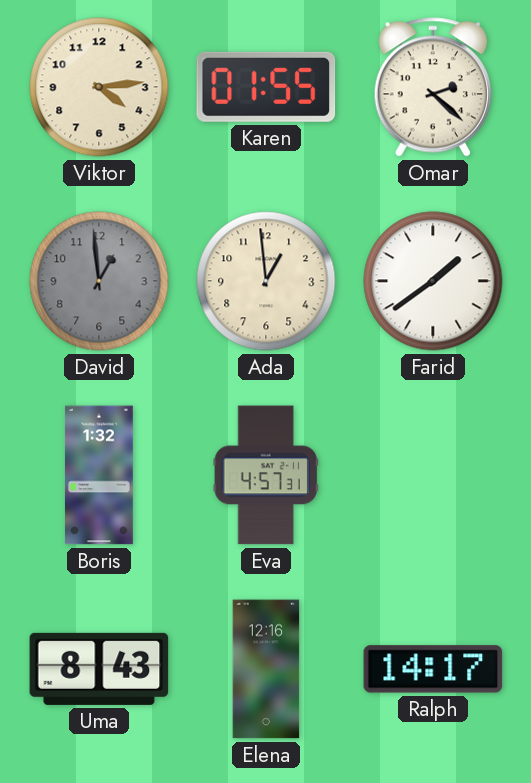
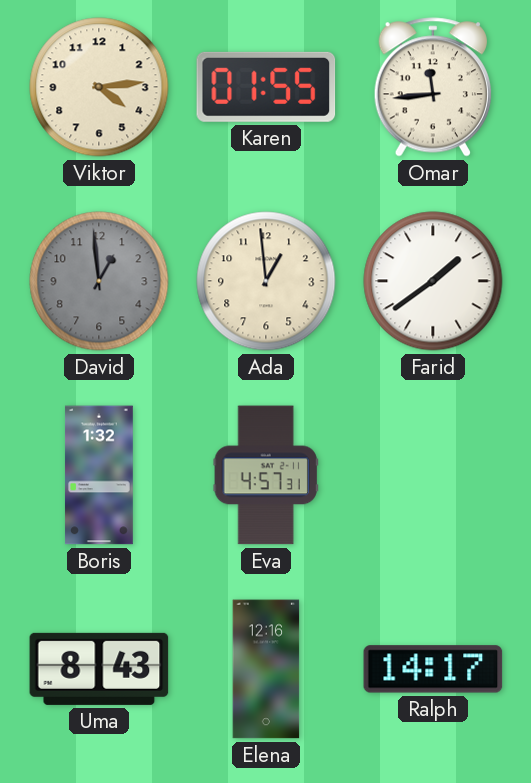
Omar: 2:22 -> 11:44
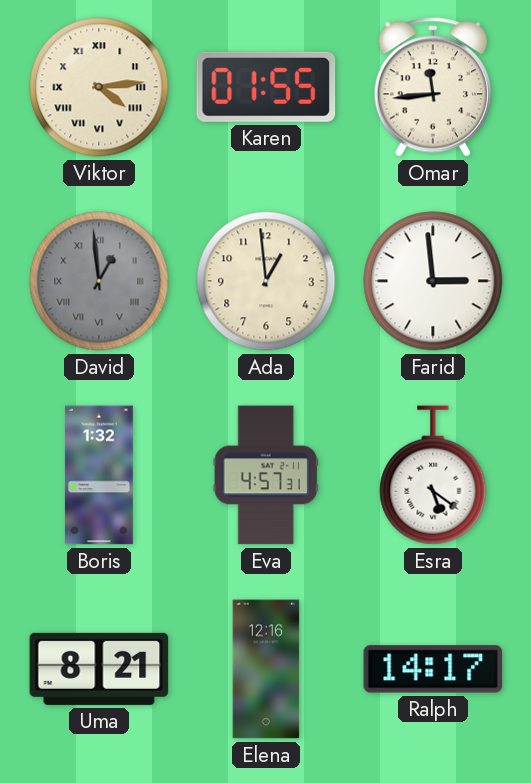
Viktor numerals: Arabic -> Roman
David numerals: Arabic -> Roman
Farid: 1:39 -> 2:59
Esra: none -> 5:21
Uma: 8:43 -> 8:21
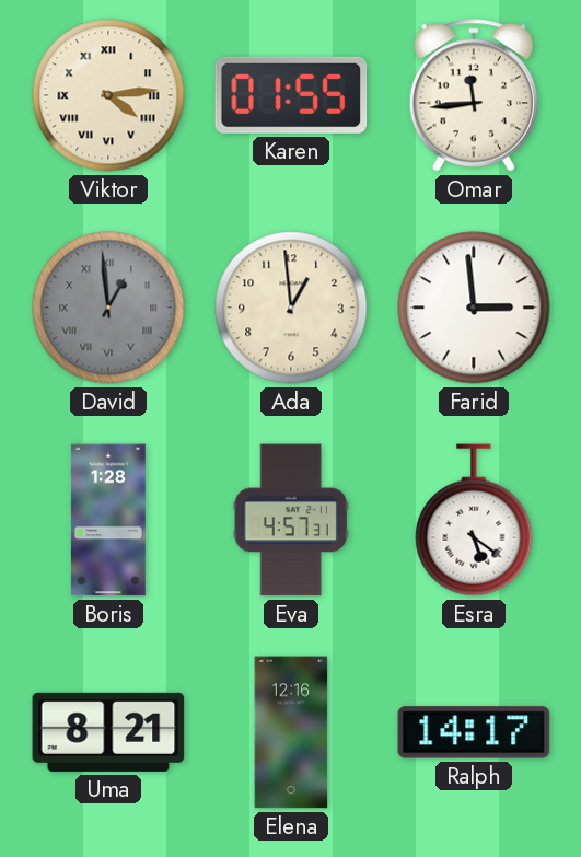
Boris: 1:32 -> 1:28
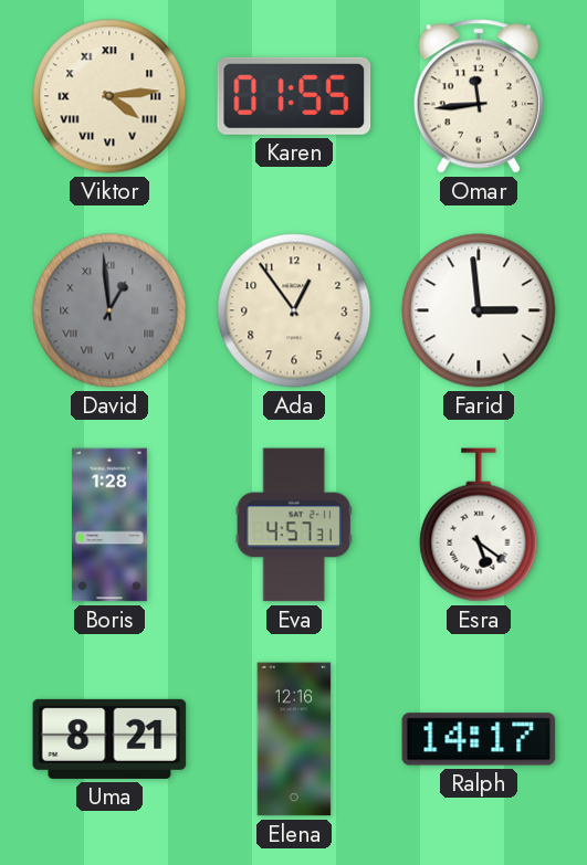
Ada: 12:59 -> 12:54
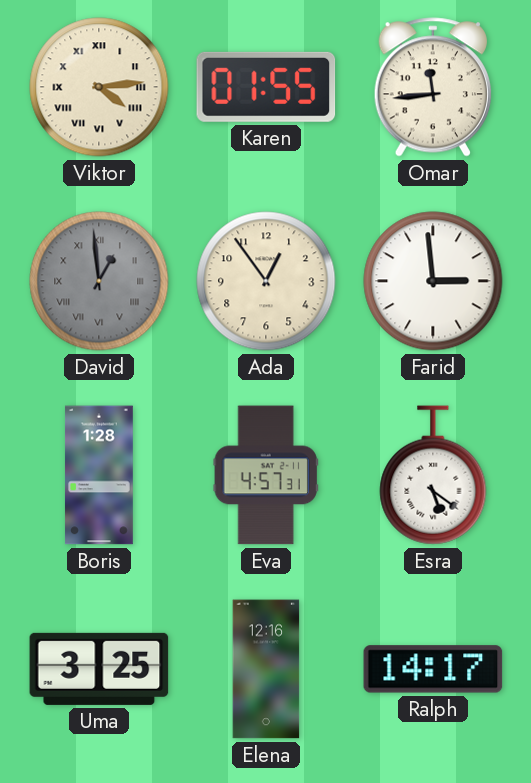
Uma: 8:21 -> 3:25
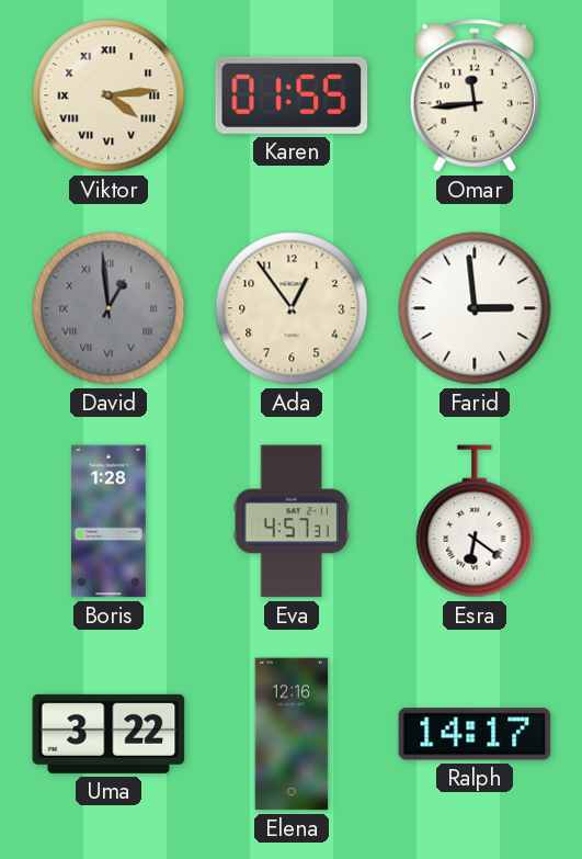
Esra: 5:21 -> 6:21
Uma: 3:25 -> 3:22
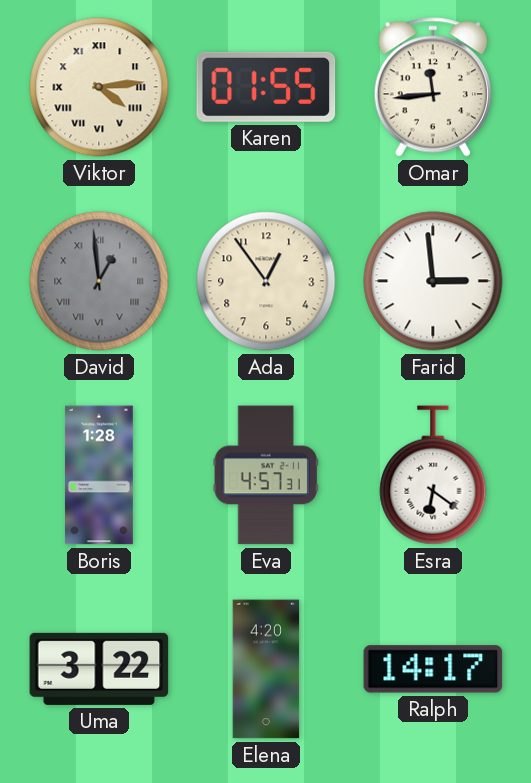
Elena: 12:16 -> 4:20
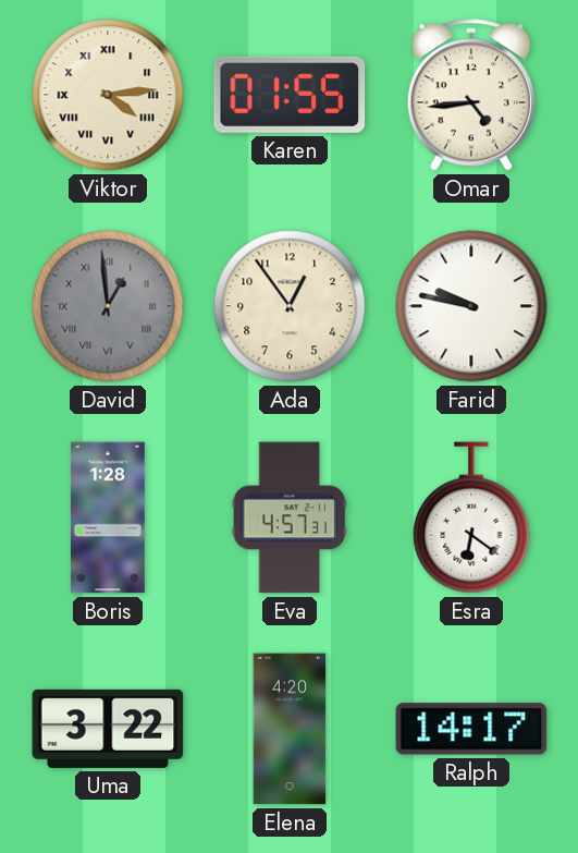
Omar: 11:44 -> 4:44
Farid: 2:59 -> 9:47
